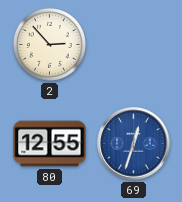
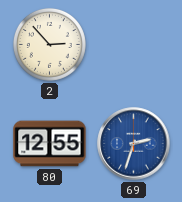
69: 12:33 -> 2:33
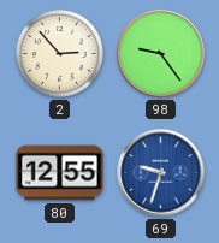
98: none -> 9:24
69: 2:33 -> 9:33
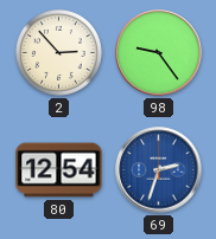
80: 12:55 -> 12:54
69: 9:33 -> 2:33
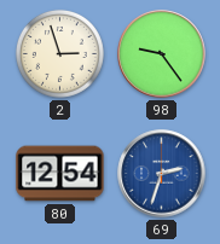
2: 2:53 -> 2:57
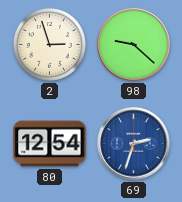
98: 9:24 -> 9:22
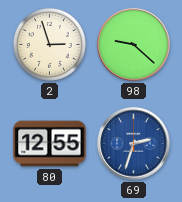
80: 12:54 -> 12:55
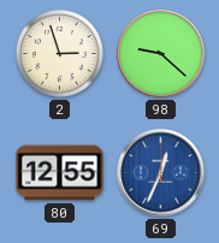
69: 2:33 -> 12:34
